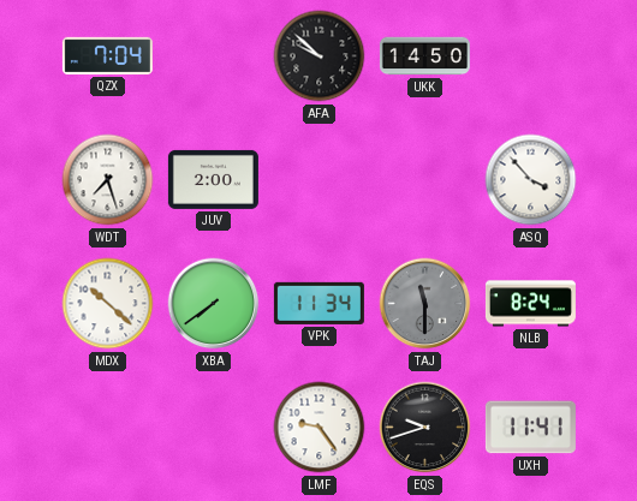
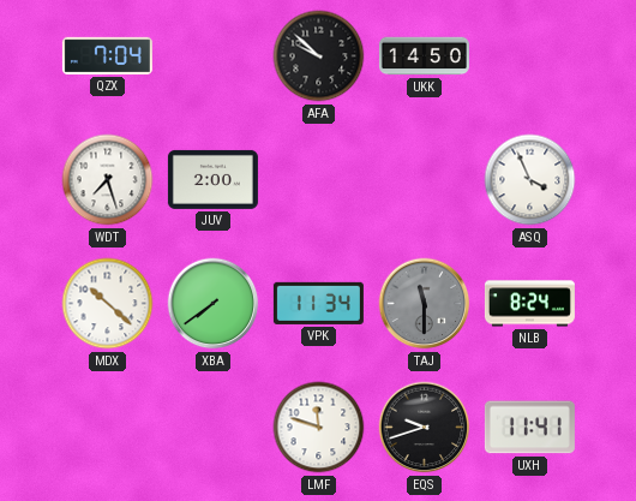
ASQ: 3:53 -> 3:56
LMF: 9:24 -> 11:48
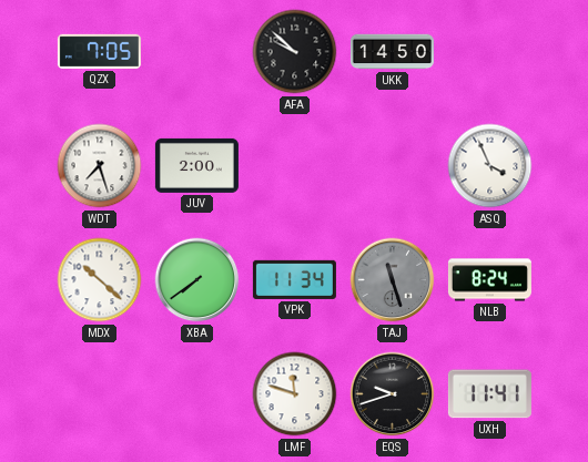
QZX: 7:04 -> 7:05
TAJ: 11:30 -> 11:27
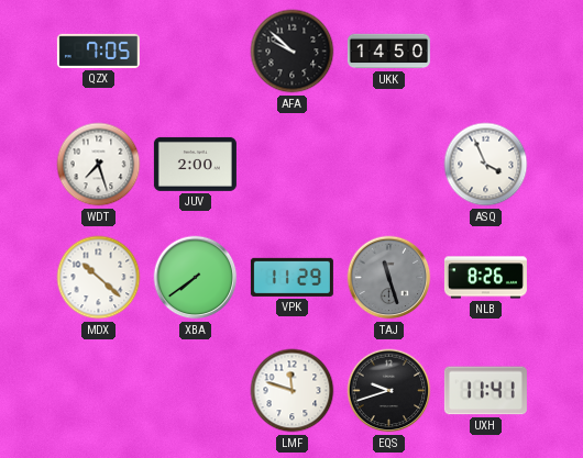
VPK: 11:34 -> 11:29
NLB: 8:24 -> 8:26
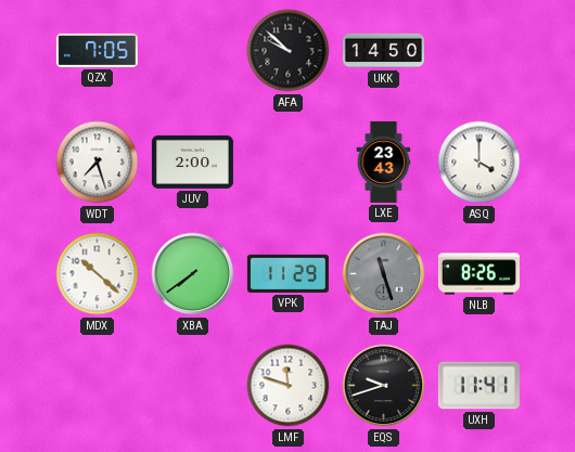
LXE: none -> 23:43
ASQ: 3:56 -> 4:00
